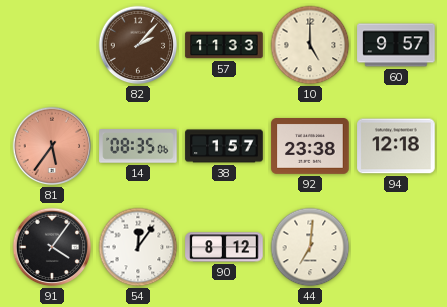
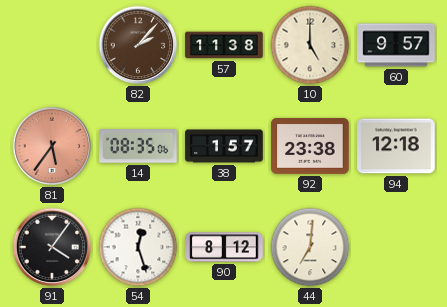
57: 11:33 -> 11:38
54: 12:06 -> 12:27
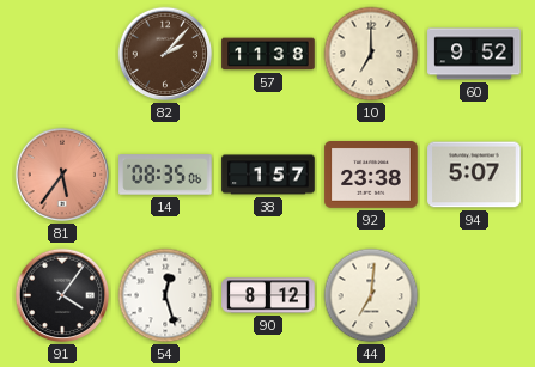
10: 5:00 -> 7:00
60: 9:57 -> 9:52
94: 12:18 -> 5:07
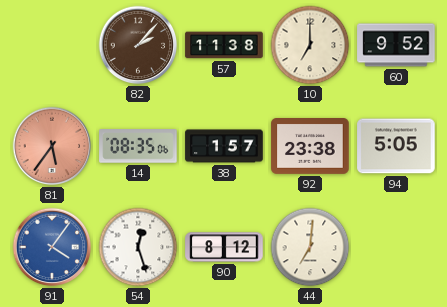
94: 5:07 -> 5:05
91 dial: black -> blue
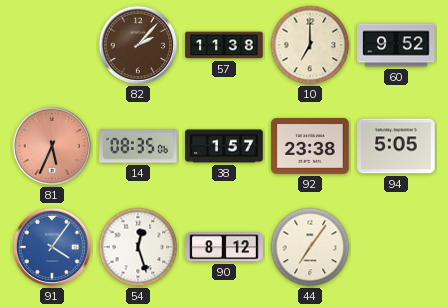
81: 5:36 -> 5:34
44: 7:01 -> 7:06
